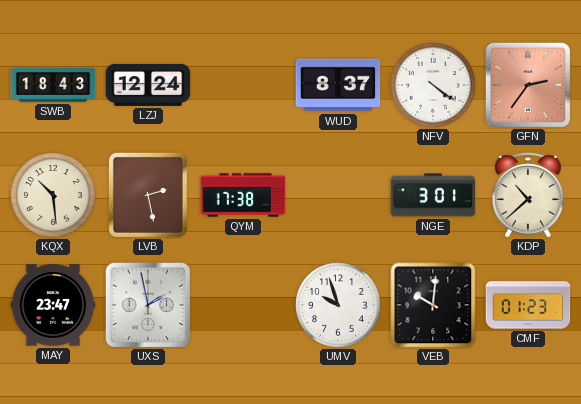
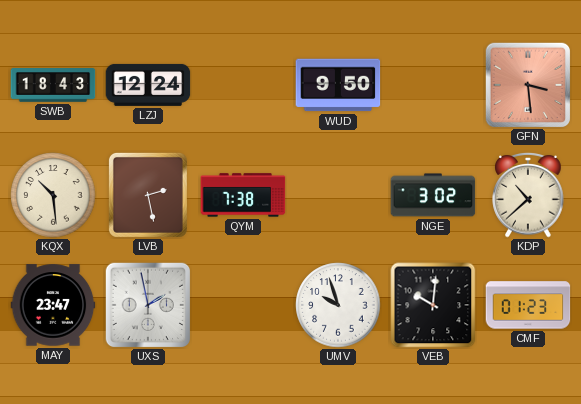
WUD: 8:37 -> 9:50
NFV: 4:21 -> none
GFN: 2:36 -> 3:29
QYM: 17:38 -> 7:38
NGE: 3:01 -> 3:02
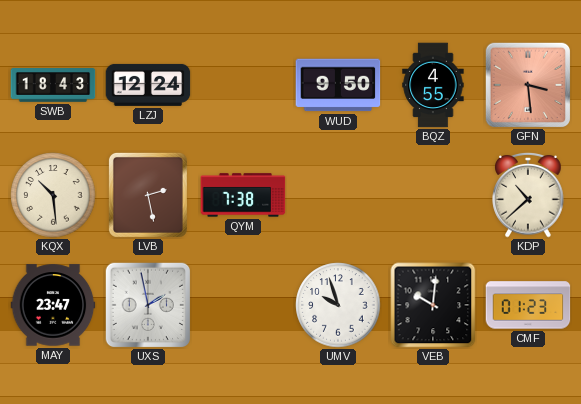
BQZ: none -> 4:55
NGE: 3:02 -> none
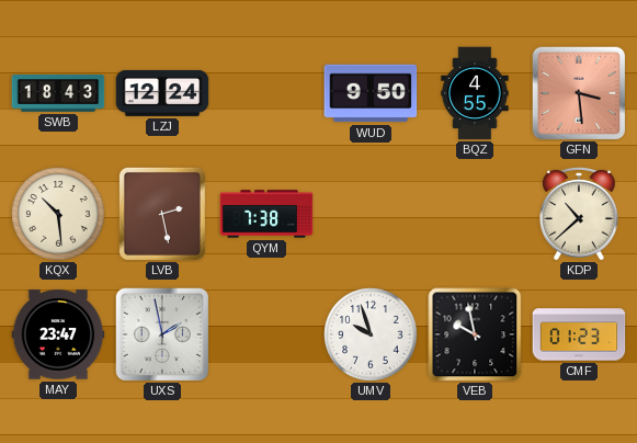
VEB: 10:01 -> 9:58
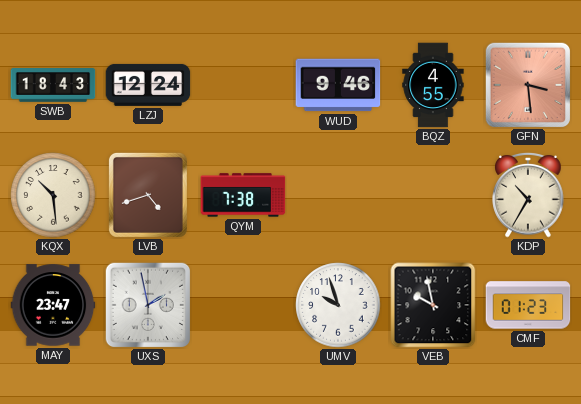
WUD: 9:50 -> 9:46
LVB: 2:28 -> 4:42
KDP: 10:38 -> 10:35
